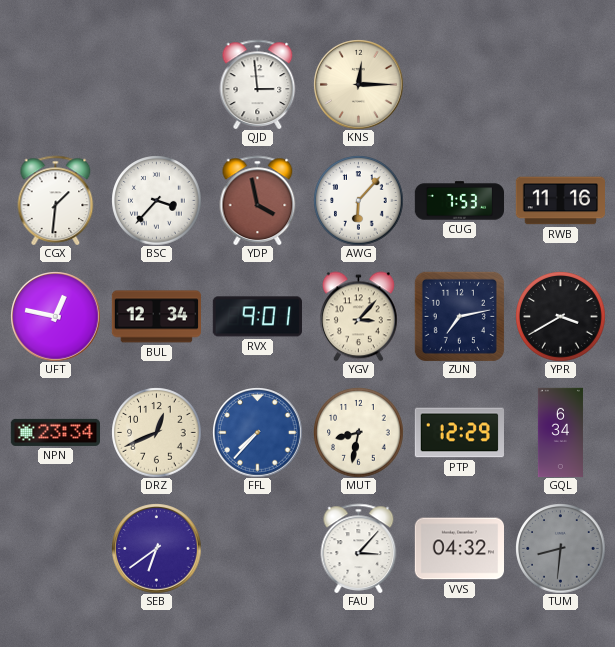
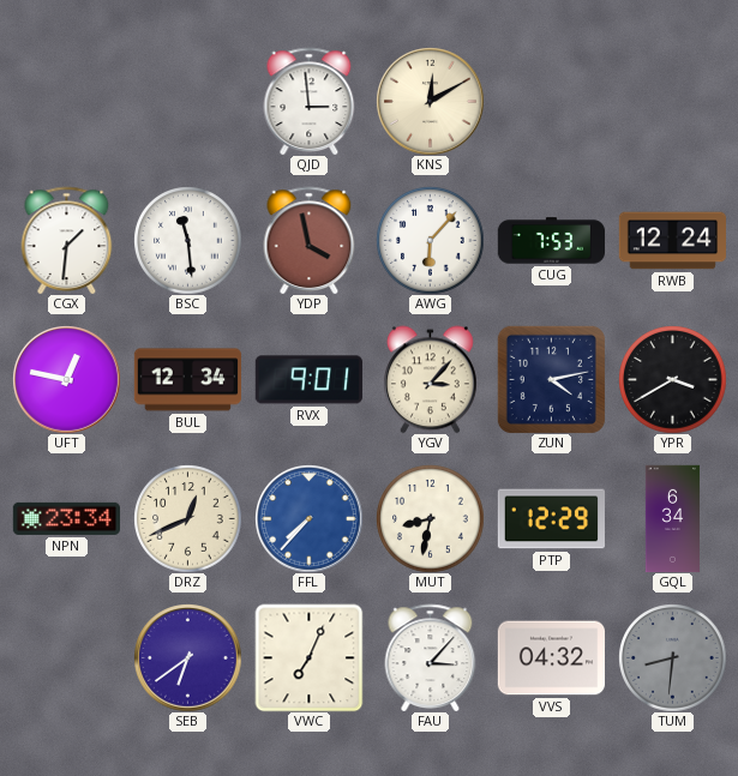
KNS: 12:15 -> 12:10
BSC: 3:37 -> 11:29
RWB: 11:16 -> 12:24
ZUN: 7:13 -> 4:13
VWC: none -> 7:04
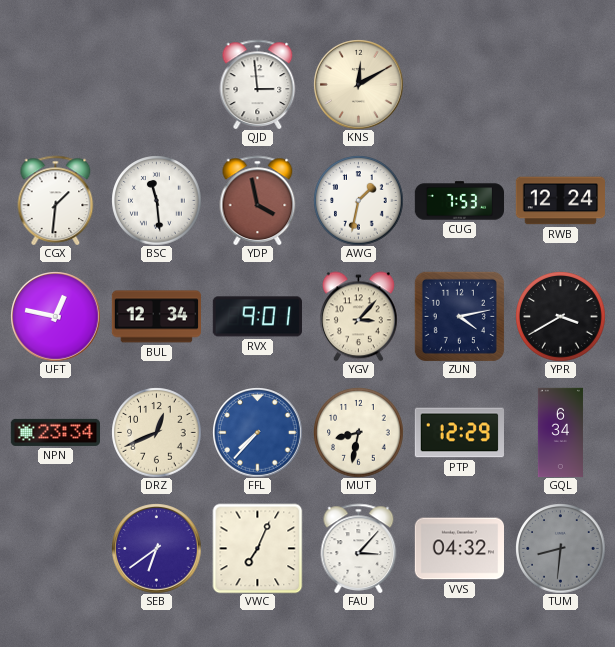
AWG: 6:07 -> 1:32
